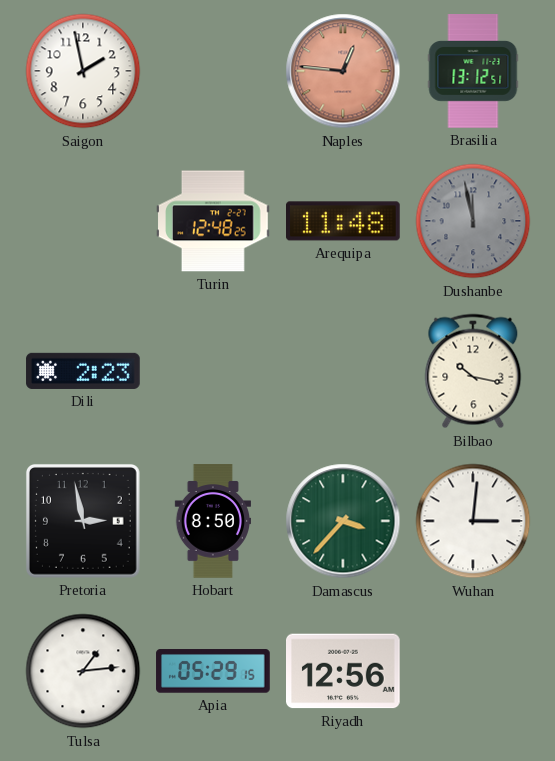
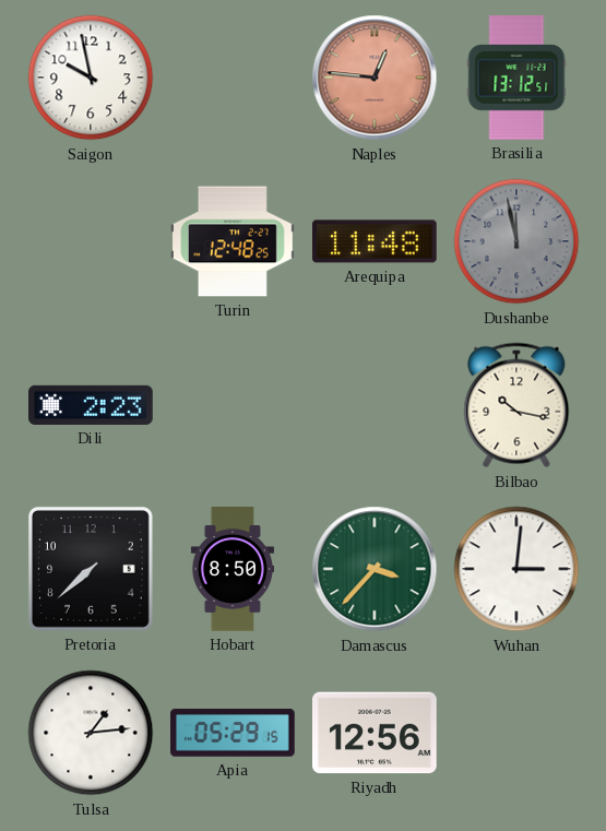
Saigon: 1:58 -> 9:58
Pretoria: 2:58 -> 7:38
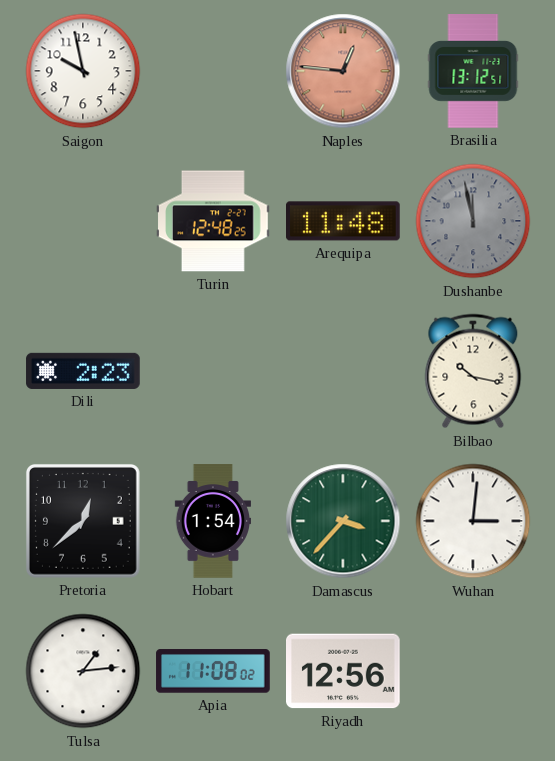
Pretoria: 7:38 -> 12:38
Hobart: 8:50 -> 1:54
Apia: 05:29 -> 11:08
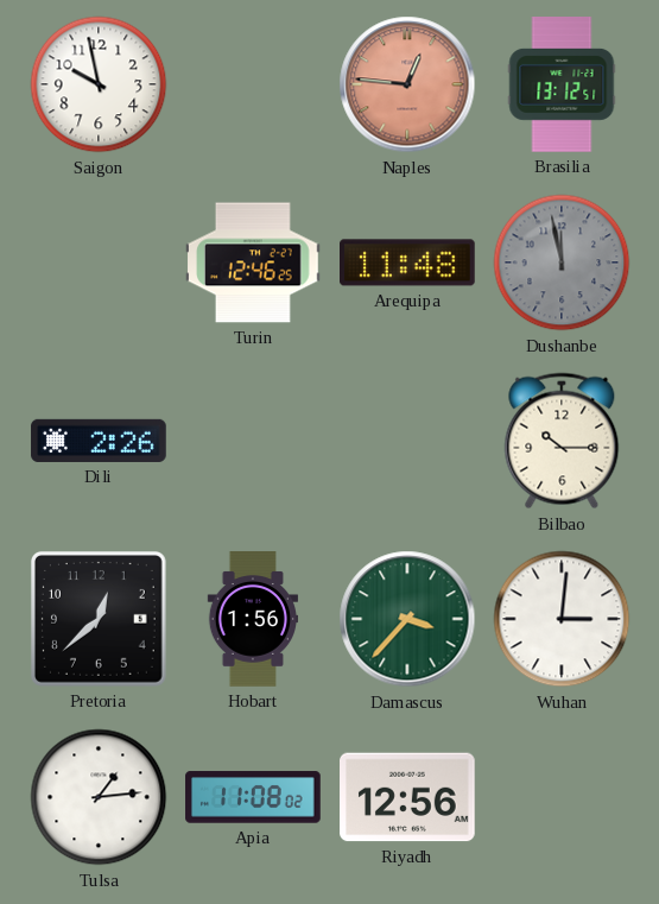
Turin: 12:48 -> 12:46
Dili: 2:23 -> 2:26
Bilbao: 10:17 -> 10:15
Hobart: 1:54 -> 1:56
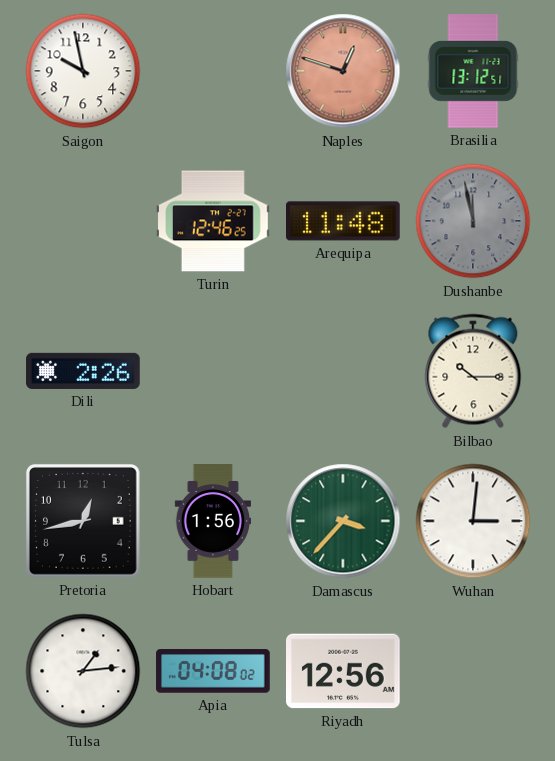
Naples: 12:46 -> 12:48
Pretoria: 12:38 -> 12:43
Apia: 11:08 -> 04:08
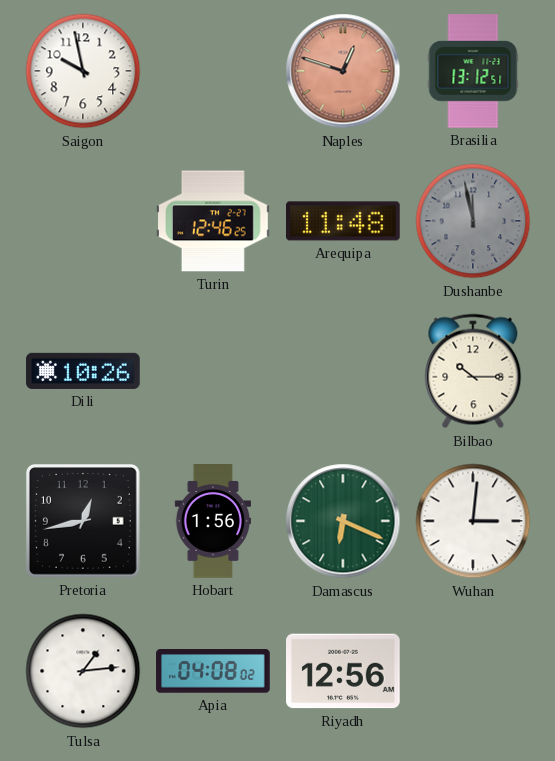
Dili: 2:26 -> 10:26
Damascus: 3:37 -> 6:19
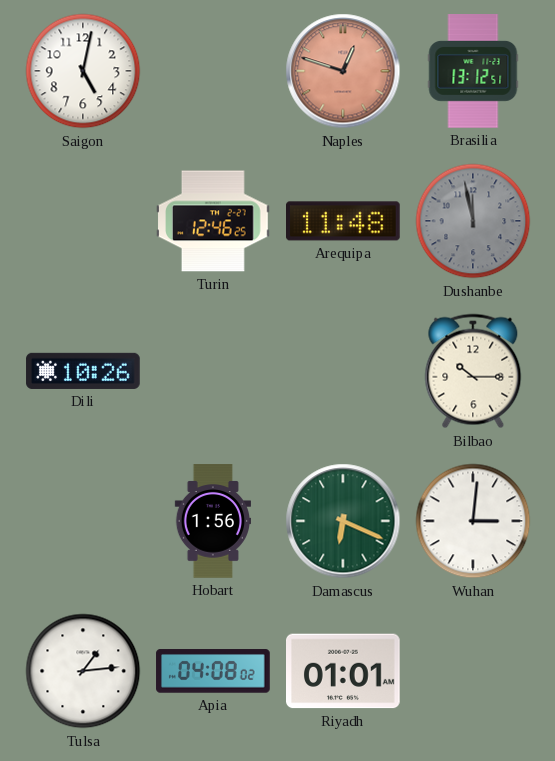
Saigon: 9:58 -> 5:02
Pretoria: 12:43 -> none
Riyadh: 12:56 -> 01:01
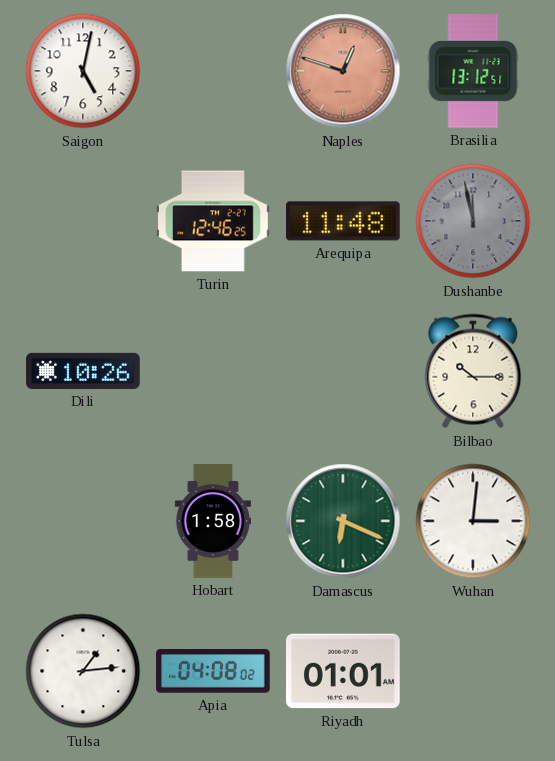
Hobart: 1:56 -> 1:58
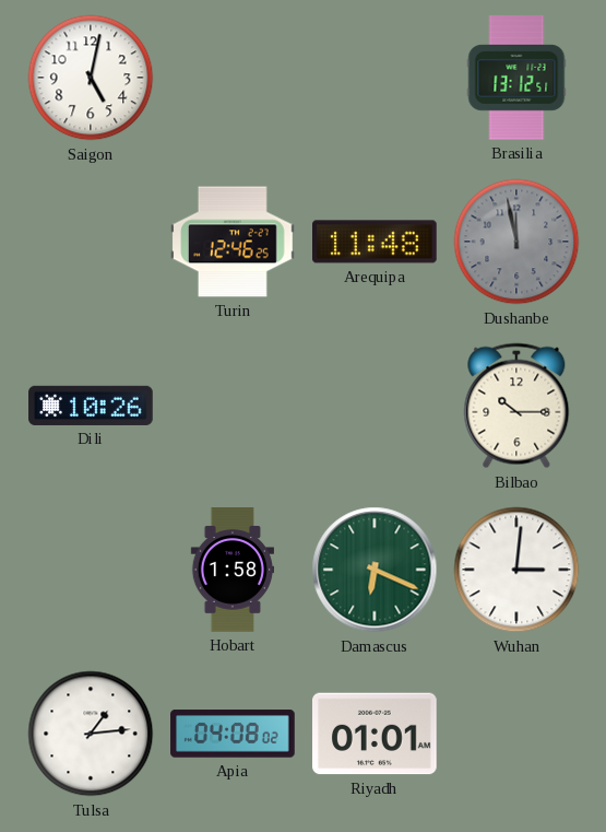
Naples: 12:48 -> none
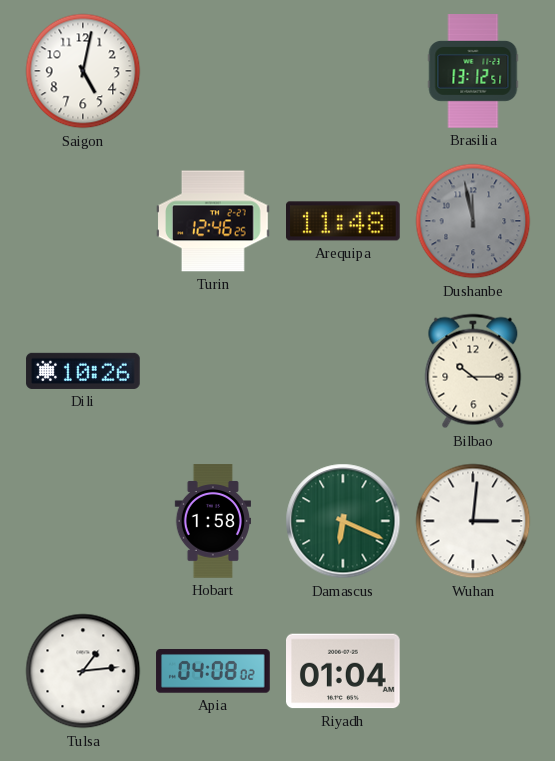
Riyadh: 01:01 -> 01:04
